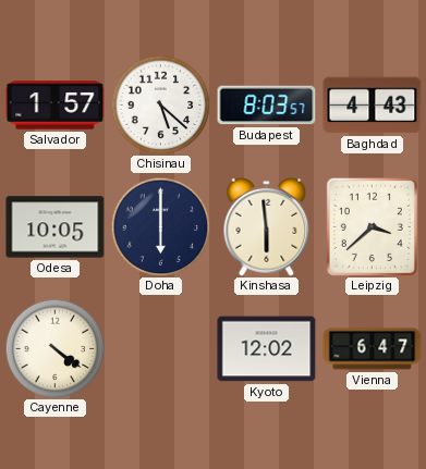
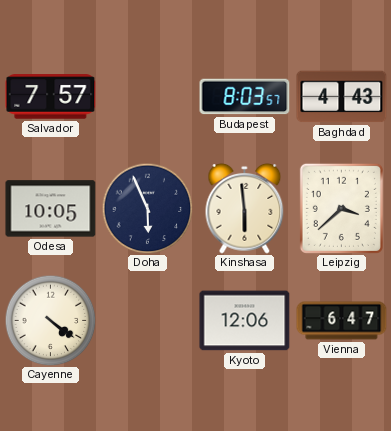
Salvador: 1:57 -> 7:57
Chisinau: 5:22 -> none
Doha: 6:00 -> 5:56
Kyoto: 12:02 -> 12:06
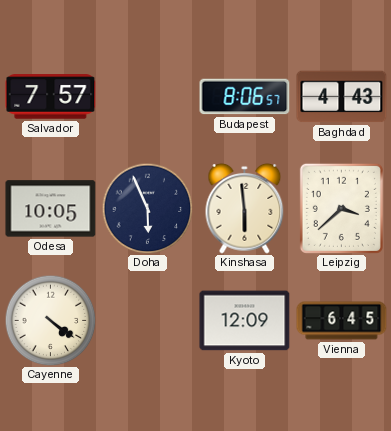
Budapest: 8:03 -> 8:06
Kyoto: 12:06 -> 12:09
Vienna: 6:47 -> 6:45
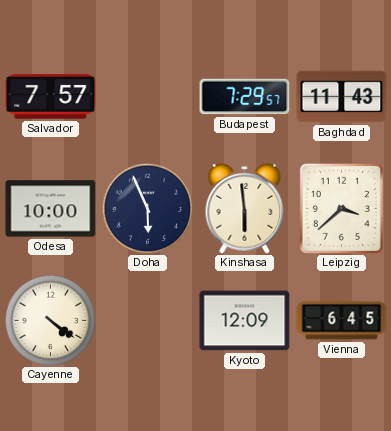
Budapest: 8:06 -> 7:29
Baghdad: 4:43 -> 11:43
Odesa: 10:05 -> 10:00
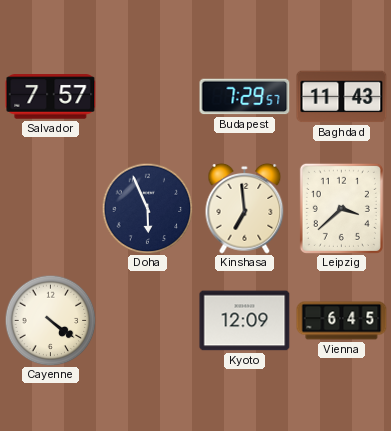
Odesa: 10:00 -> none
Kinshasa: 5:59 -> 6:59
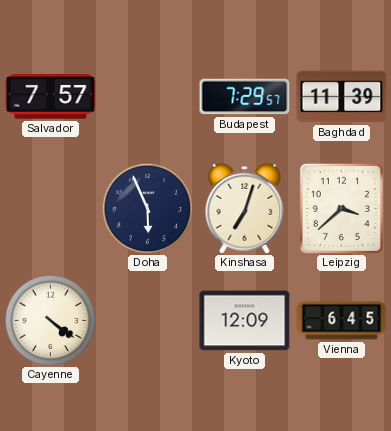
Baghdad: 11:43 -> 11:39
Kinshasa: 6:59 -> 7:03
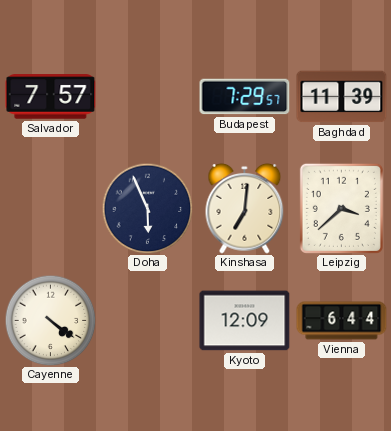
Kinshasa: 7:03 -> 7:01
Vienna: 6:45 -> 6:44
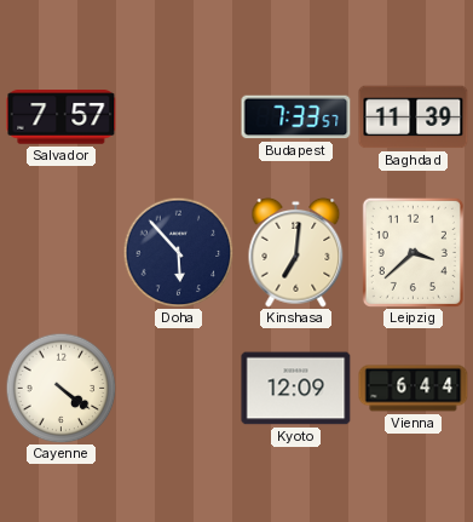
Budapest: 7:29 -> 7:33
Doha: 5:56 -> 5:53
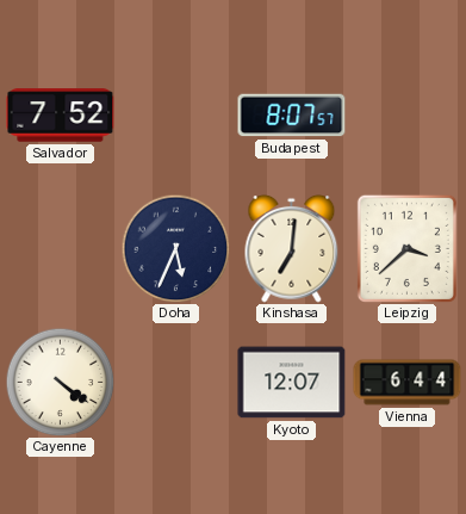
Salvador: 7:57 -> 7:52
Budapest: 7:33 -> 8:07
Baghdad: 11:39 -> none
Doha: 5:53 -> 5:34
Kyoto: 12:09 -> 12:07
